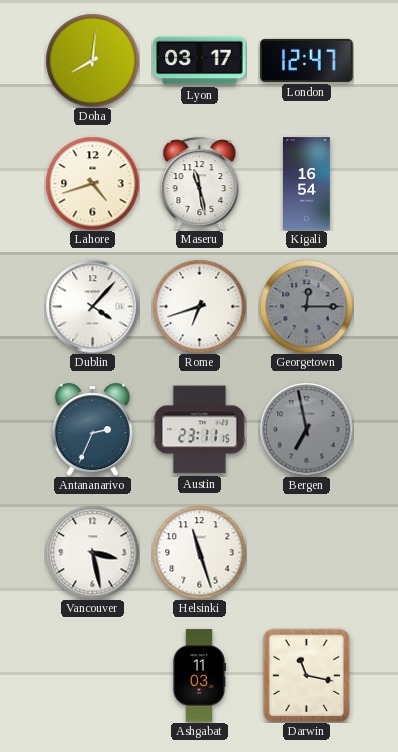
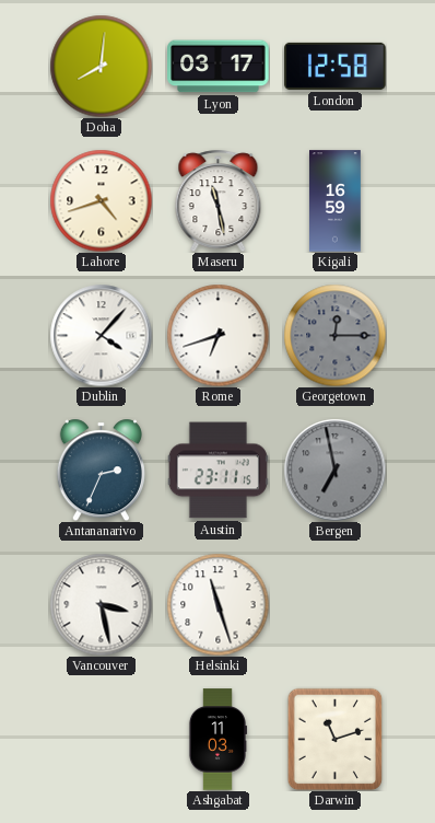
London: 12:47 -> 12:58
Kigali: 16:54 -> 16:59
Darwin: 11:17 -> 11:12
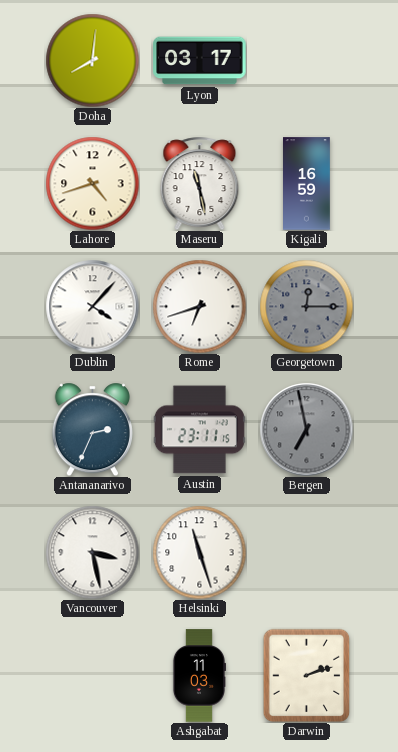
London: 12:58 -> none
Darwin: 11:12 -> 2:12
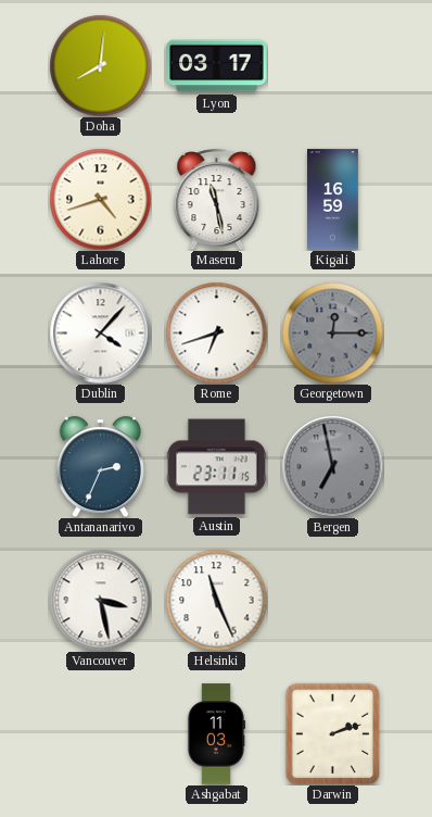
Helsinki: 11:27 -> 11:26
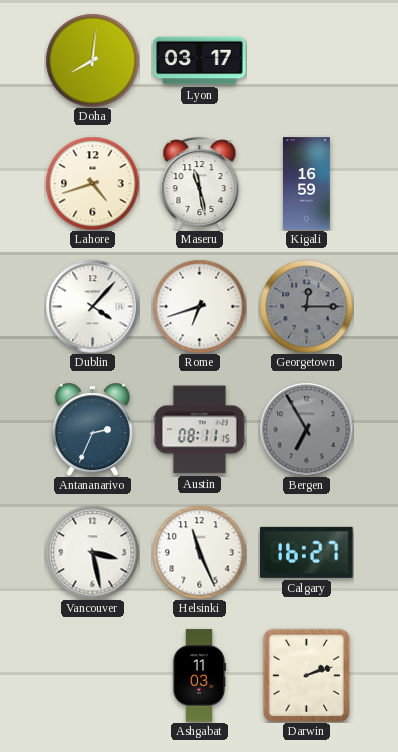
Austin: 23:11 -> 08:11
Bergen: 6:58 -> 6:55
Calgary: none -> 16:27
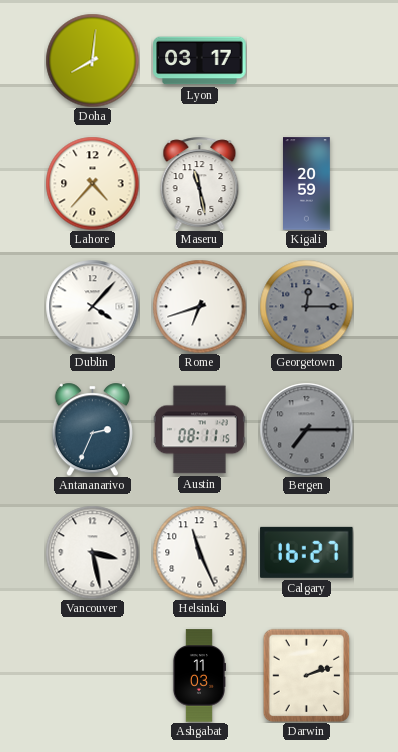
Lahore: 4:42 -> 4:37
Kigali: 16:59 -> 20:59
Bergen: 6:55 -> 7:15
